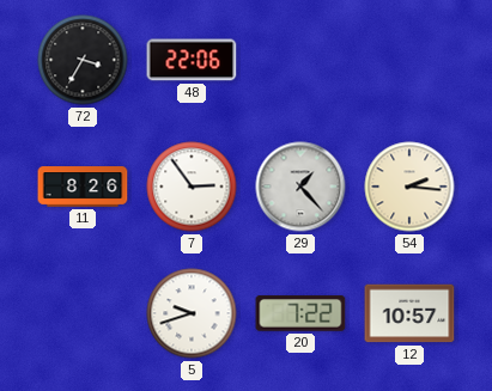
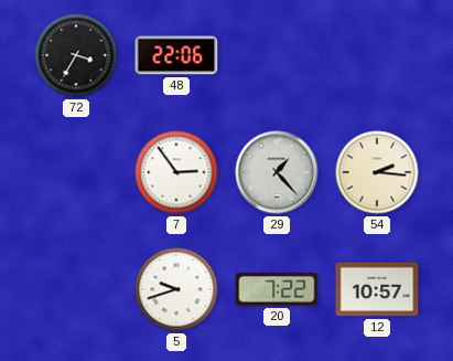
11: 8:26 -> none
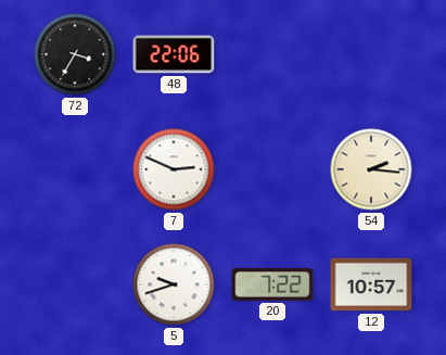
7: 2:54 -> 2:49
29: 1:23 -> none
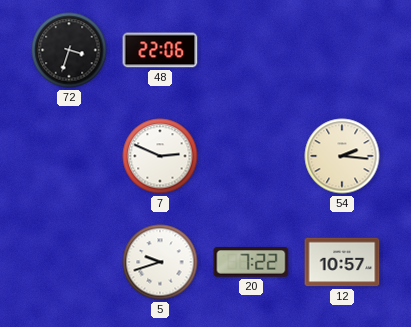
72: 3:35 -> 3:33
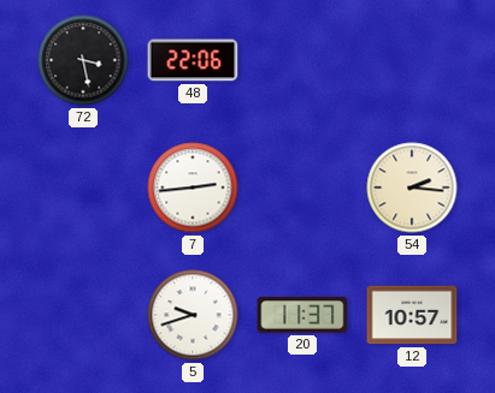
72: 3:33 -> 3:28
7: 2:49 -> 2:44
20: 7:22 -> 11:37
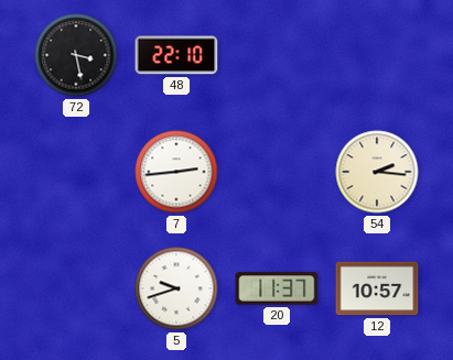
48: 22:06 -> 22:10
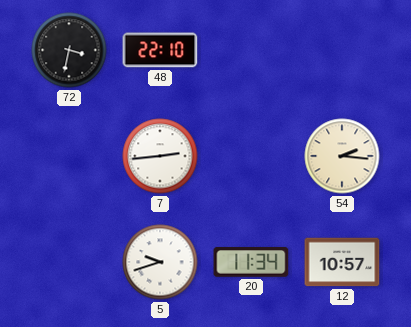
72: 3:28 -> 3:32
20: 11:37 -> 11:34
